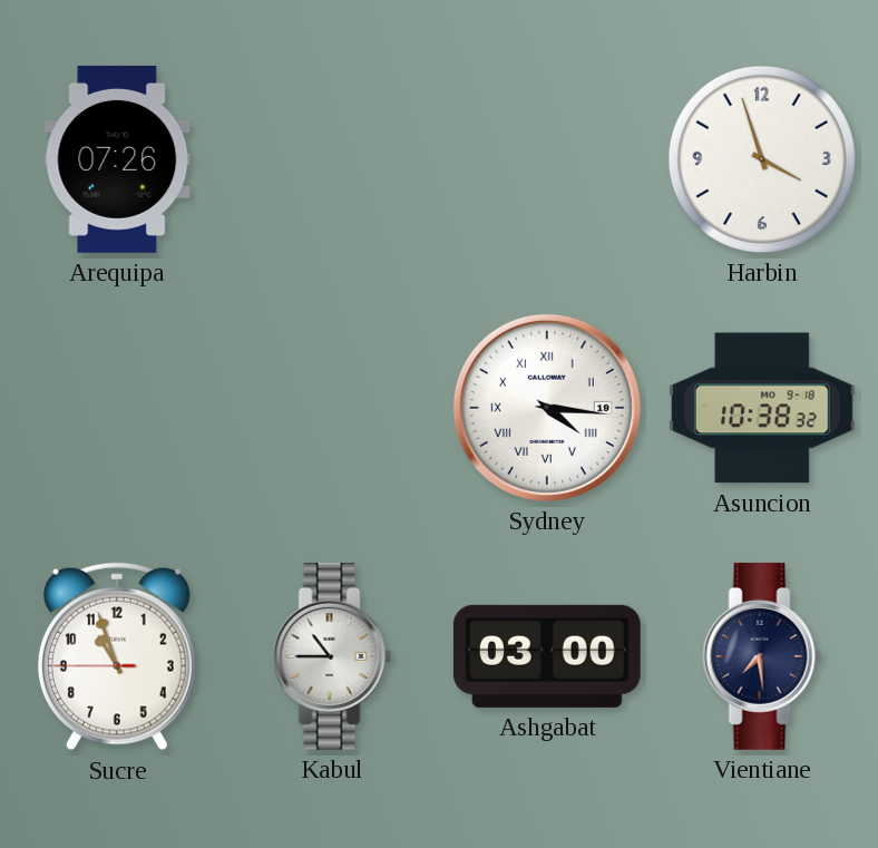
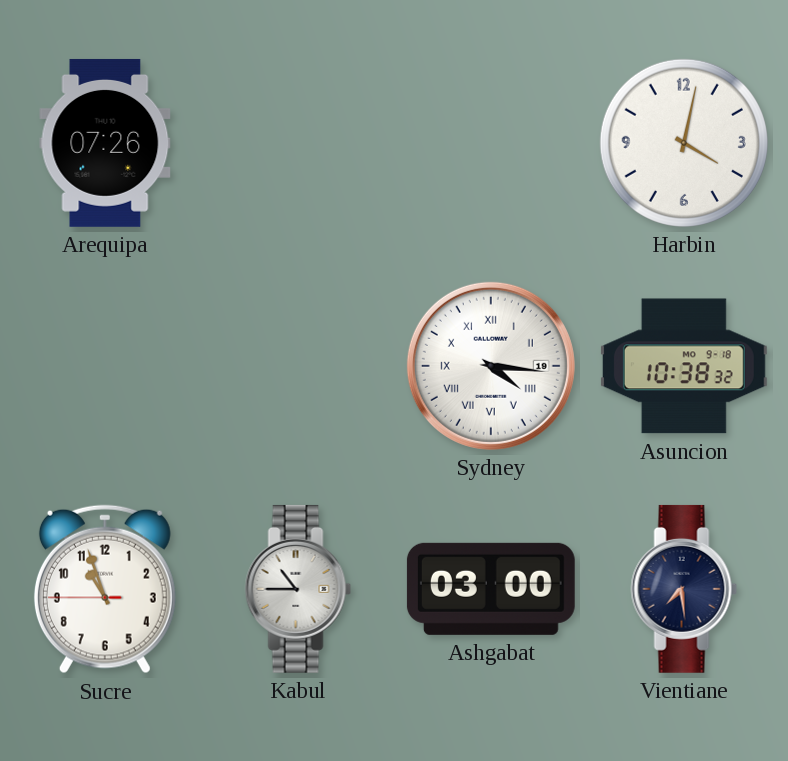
Harbin: 3:57 -> 4:02
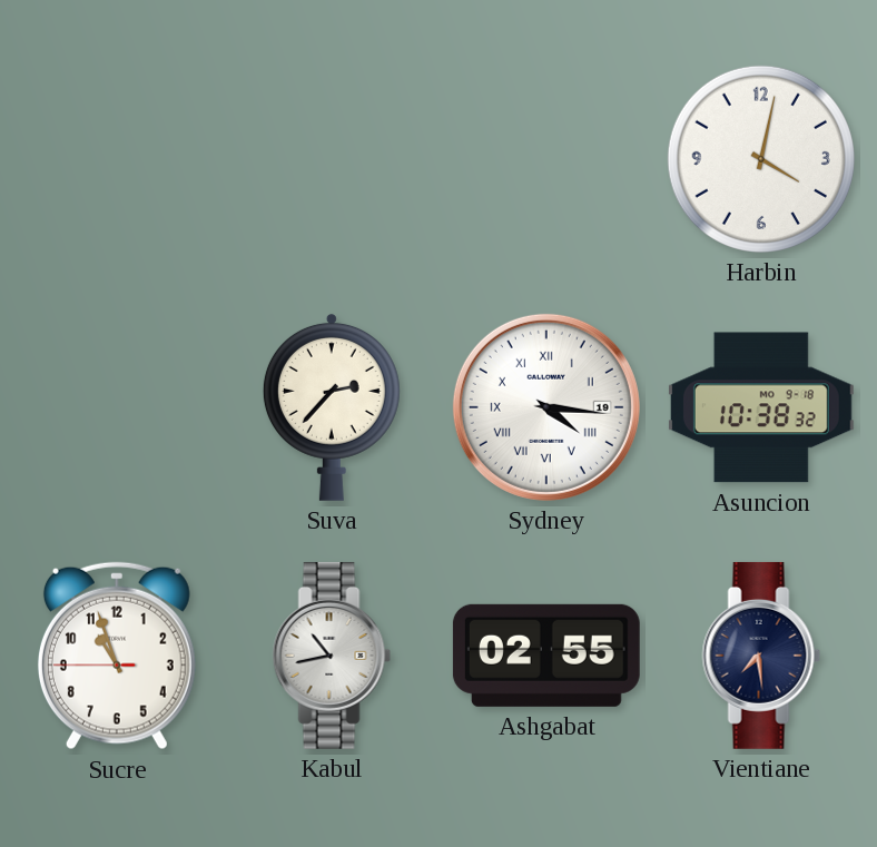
Arequipa: 07:26 -> none
Suva: none -> 2:37
Kabul: 10:45 -> 10:43
Ashgabat: 03:00 -> 02:55
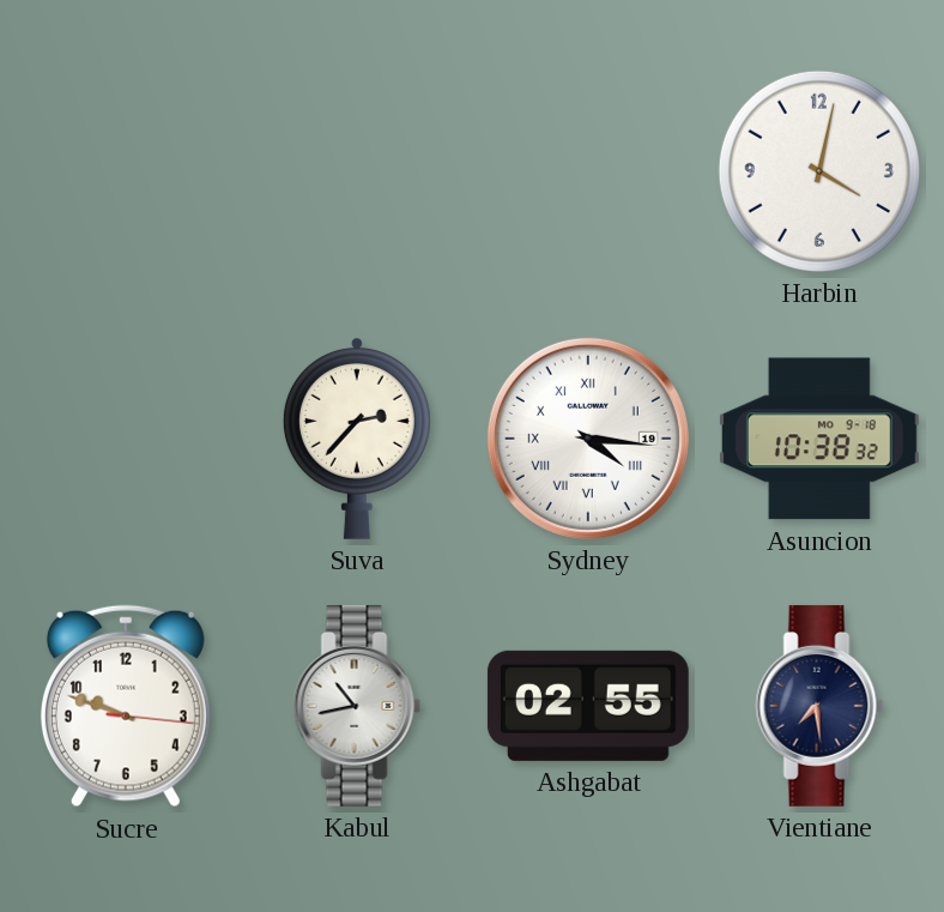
Sucre: 10:56 -> 9:48
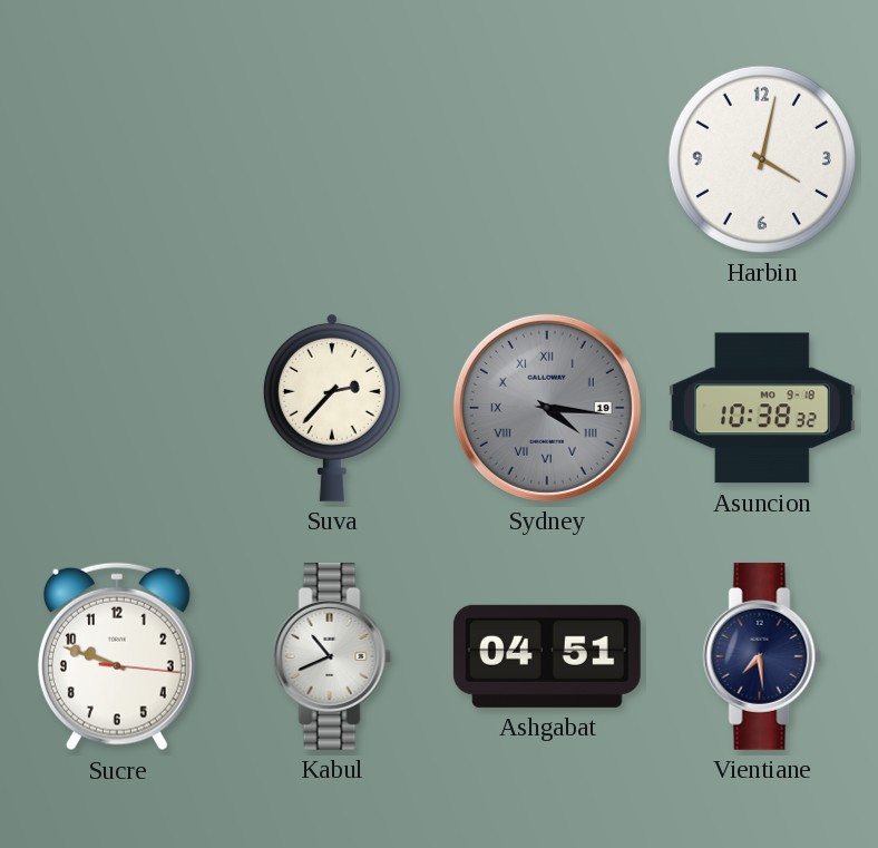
Sydney dial: white -> grey
Kabul: 10:43 -> 10:41
Ashgabat: 02:55 -> 04:51
